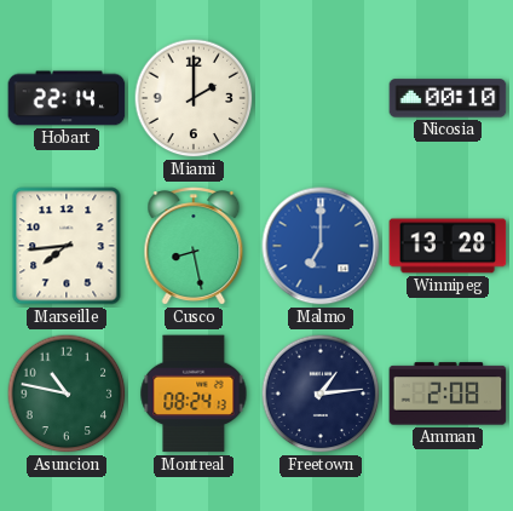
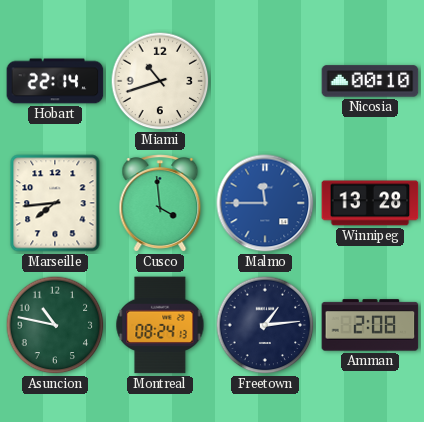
Miami: 2:00 -> 10:42
Cusco: 8:28 -> 3:59
Malmo: 7:00 -> 11:45
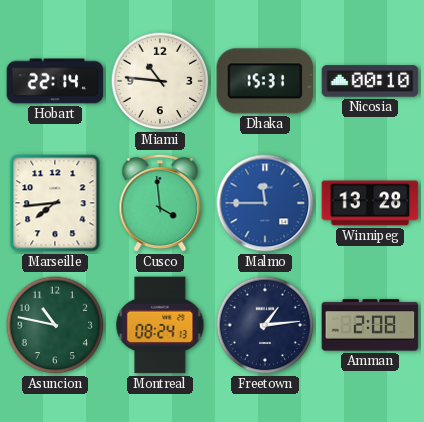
Miami: 10:42 -> 10:46
Dhaka: none -> 15:31
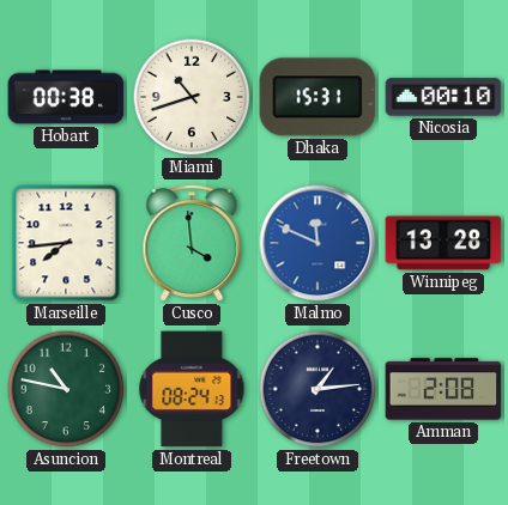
Hobart: 22:14 -> 00:38
Miami: 10:46 -> 10:42
Malmo: 11:45 -> 11:49
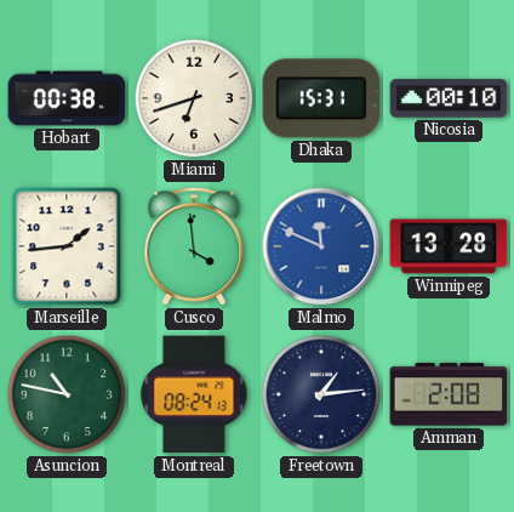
Miami: 10:42 -> 6:42
Marseille: 7:44 -> 1:44
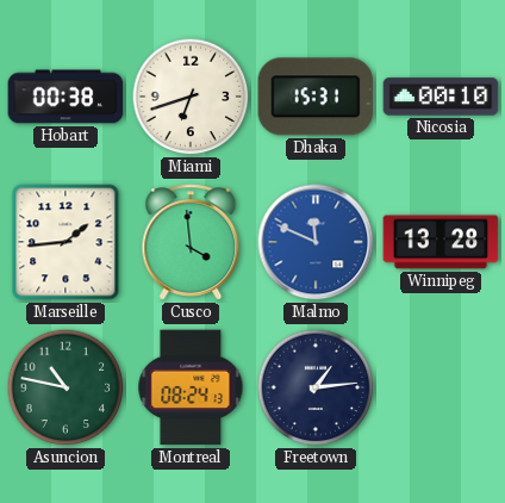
Amman: 2:08 -> none
